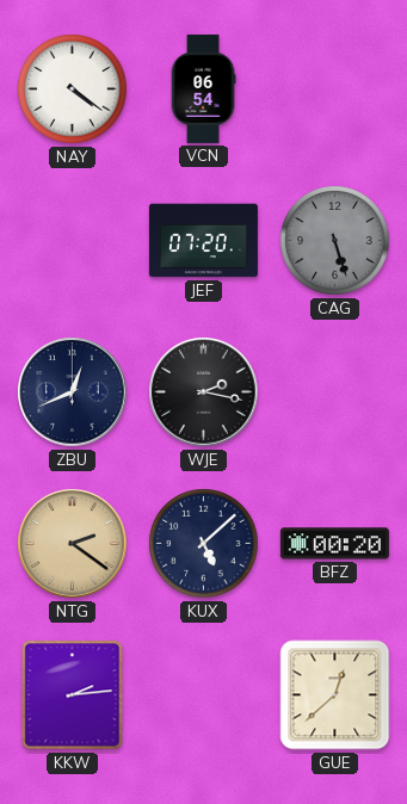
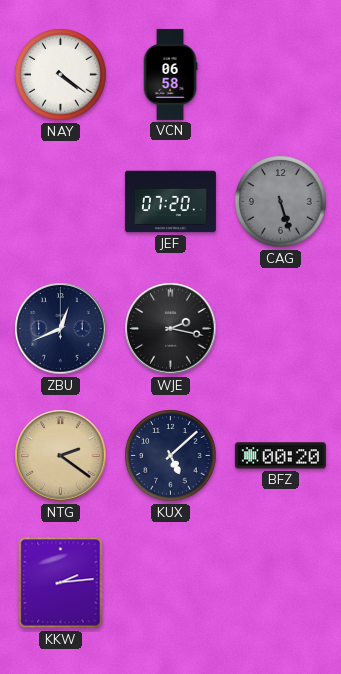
VCN: 06:54 -> 06:58
GUE: 12:38 -> none
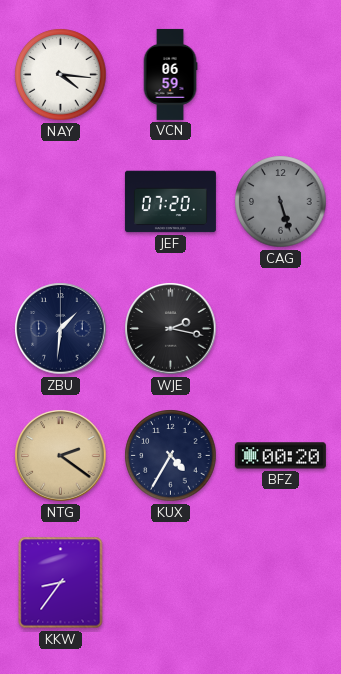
NAY: 4:21 -> 4:16
VCN: 06:58 -> 06:59
ZBU: 12:41 -> 1:31
KUX: 5:08 -> 4:35
KKW: 2:14 -> 8:36
